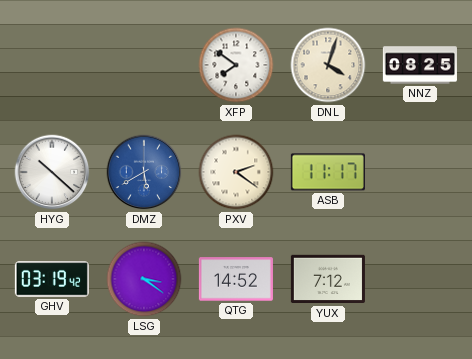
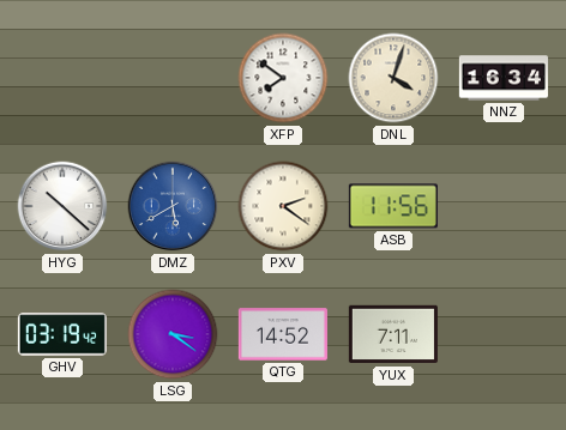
NNZ: 08:25 -> 16:34
ASB: 11:17 -> 11:56
YUX: 7:12 -> 7:11
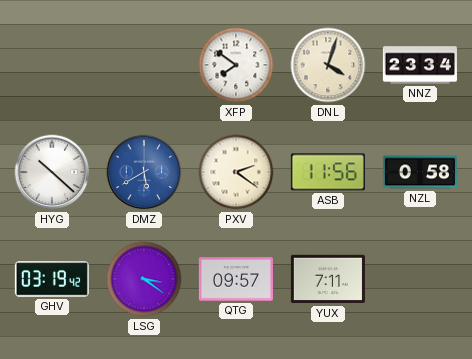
NNZ: 16:34 -> 23:34
NZL: none -> 0:58
QTG: 14:52 -> 09:57
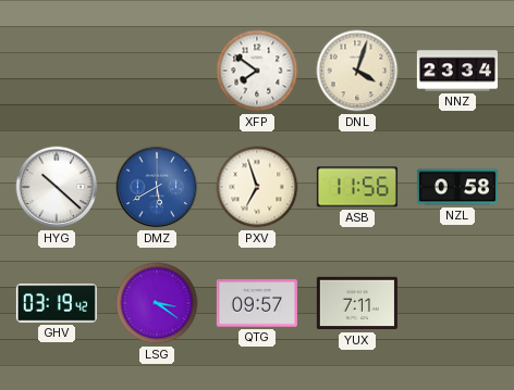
PXV: 2:21 -> 6:57
